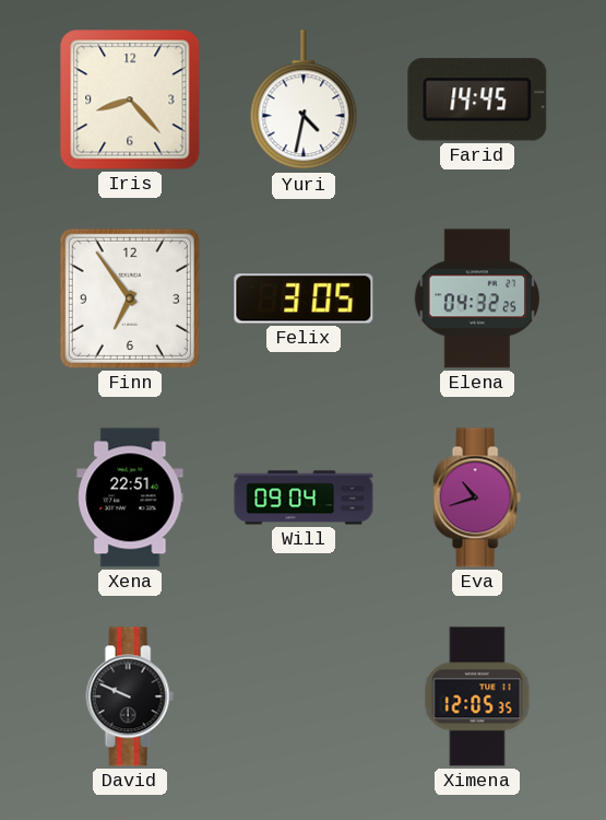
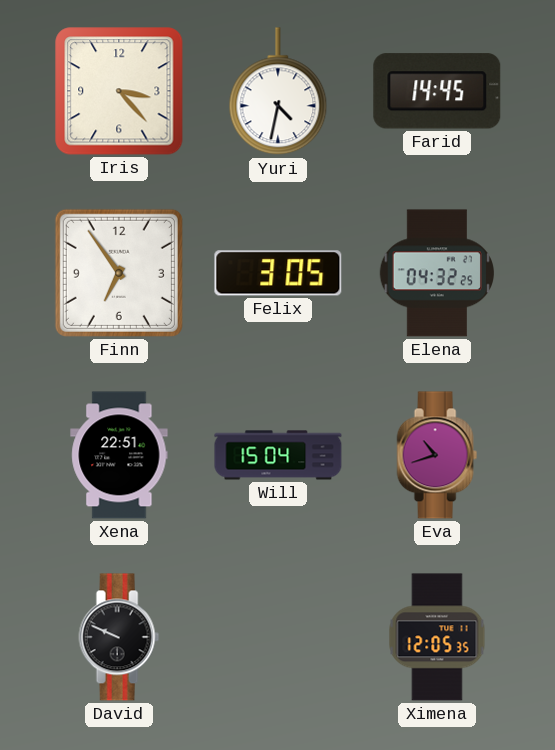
Iris: 8:23 -> 3:23
Will: 09:04 -> 15:04
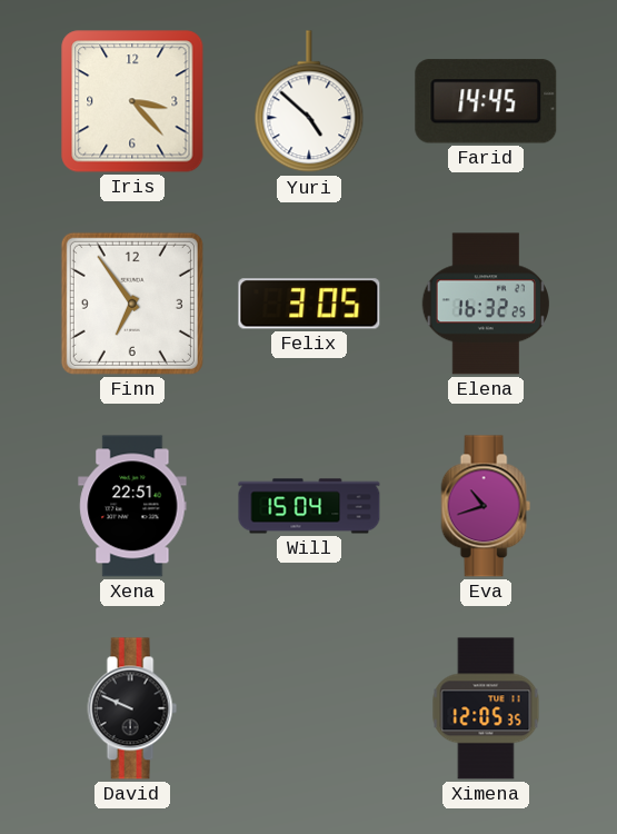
Yuri: 4:32 -> 4:52
Elena: 04:32 -> 16:32
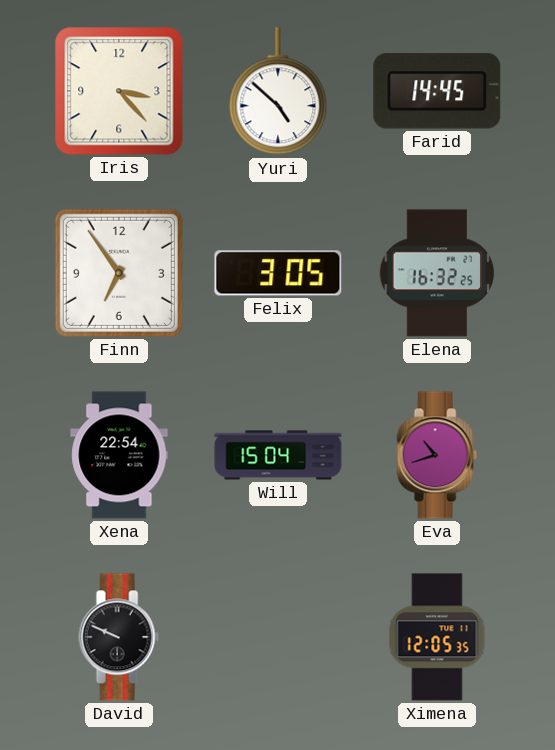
Xena: 22:51 -> 22:54
